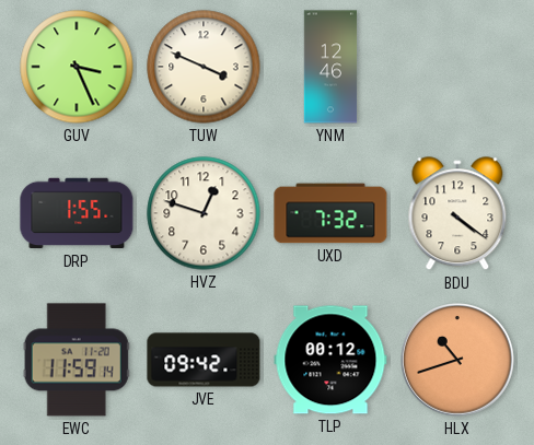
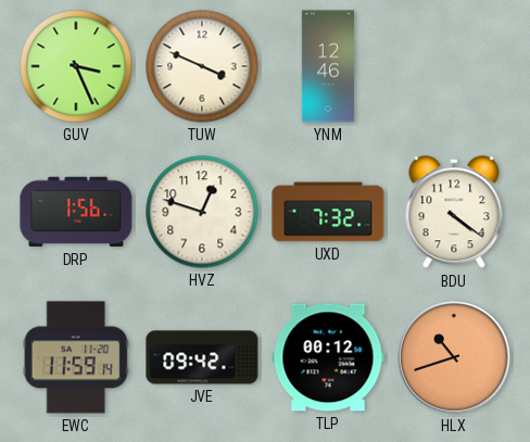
DRP: 1:55 -> 1:56
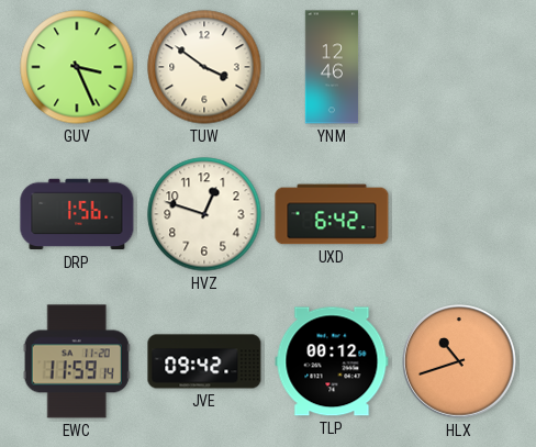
TUW: 3:49 -> 3:51
UXD: 7:32 -> 6:42
BDU: 4:21 -> none
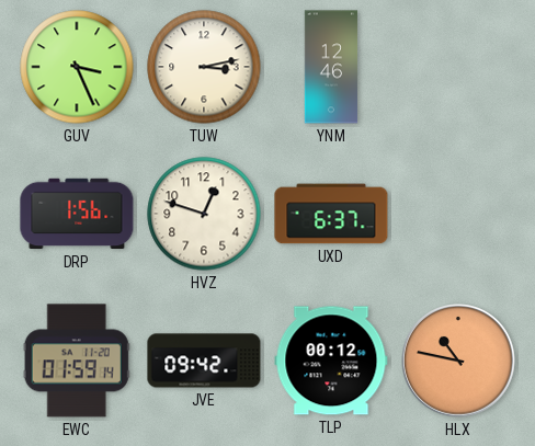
TUW: 3:51 -> 3:13
UXD: 6:42 -> 6:37
EWC: 11:59 -> 01:59
HLX: 10:42 -> 10:47
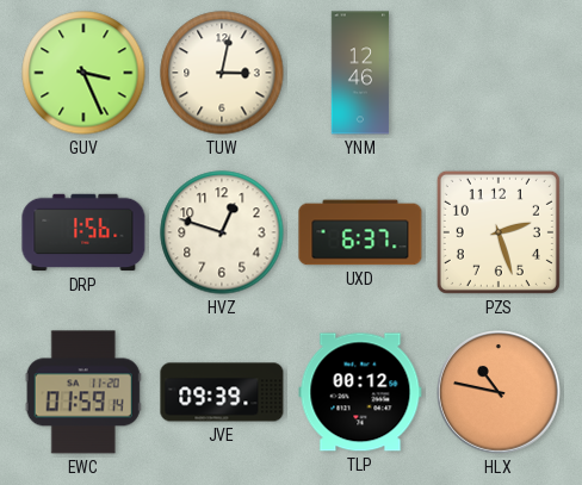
TUW: 3:13 -> 3:02
PZS: none -> 2:27
JVE: 09:42 -> 09:39
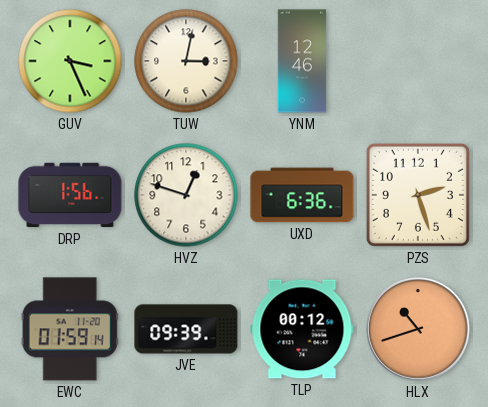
UXD: 6:37 -> 6:36
HLX: 10:47 -> 10:42
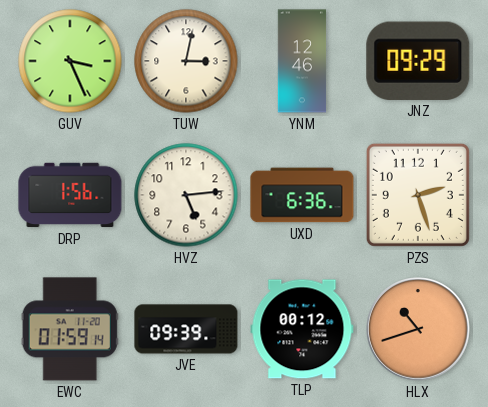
JNZ: none -> 09:29
HVZ: 12:48 -> 5:14
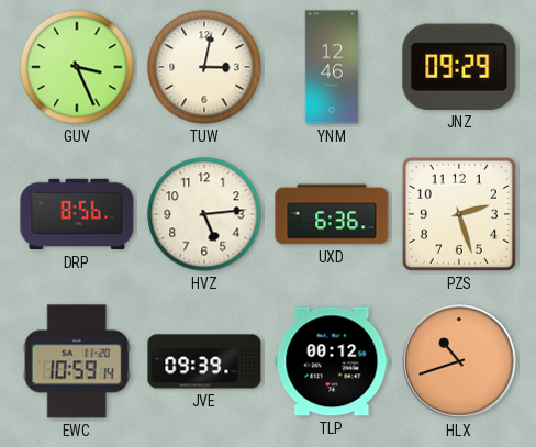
DRP: 1:56 -> 8:56
EWC: 01:59 -> 10:59
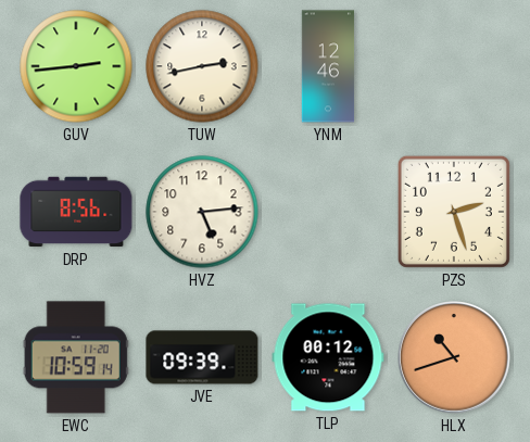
GUV: 3:26 -> 2:44
TUW: 3:02 -> 2:43
JNZ: 09:29 -> none
UXD: 6:36 -> none
